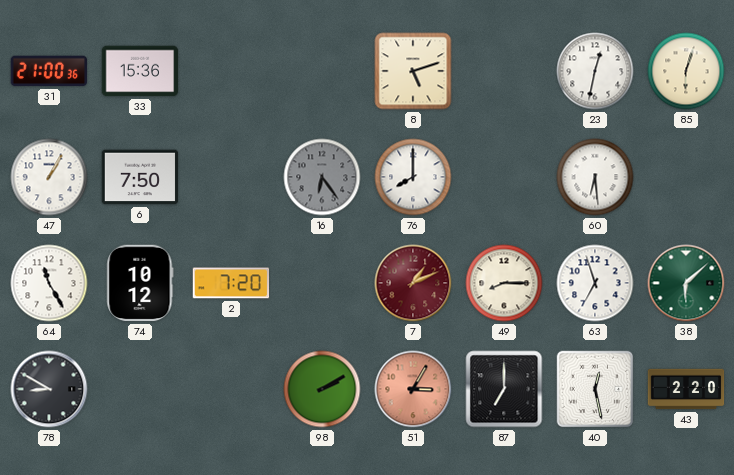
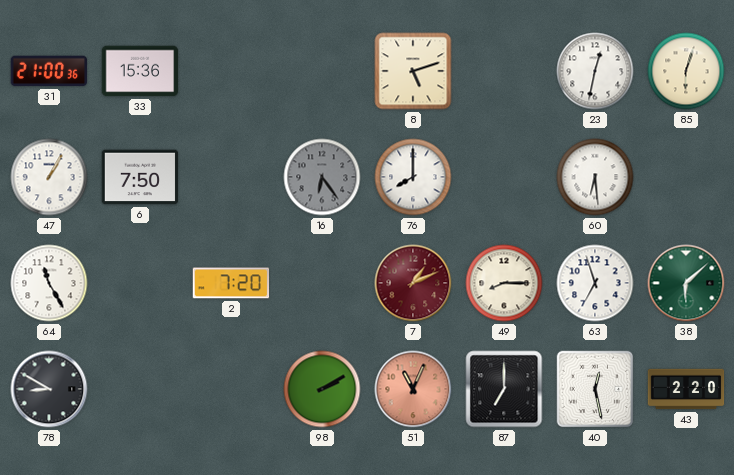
74: 10:12 -> none
51: 3:05 -> 11:04
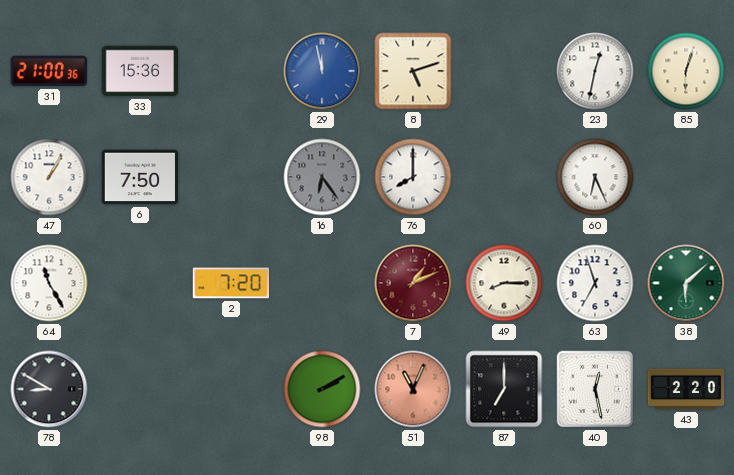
29: none -> 11:58
60: 6:29 -> 6:26
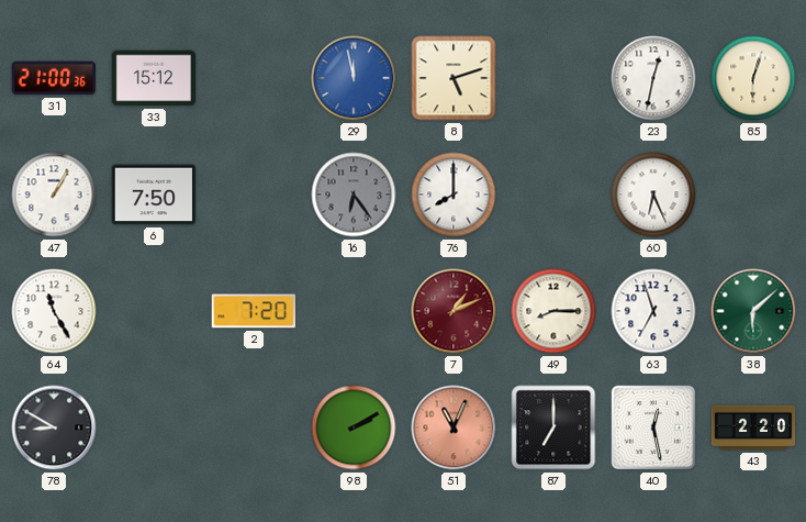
33: 15:36 -> 15:12
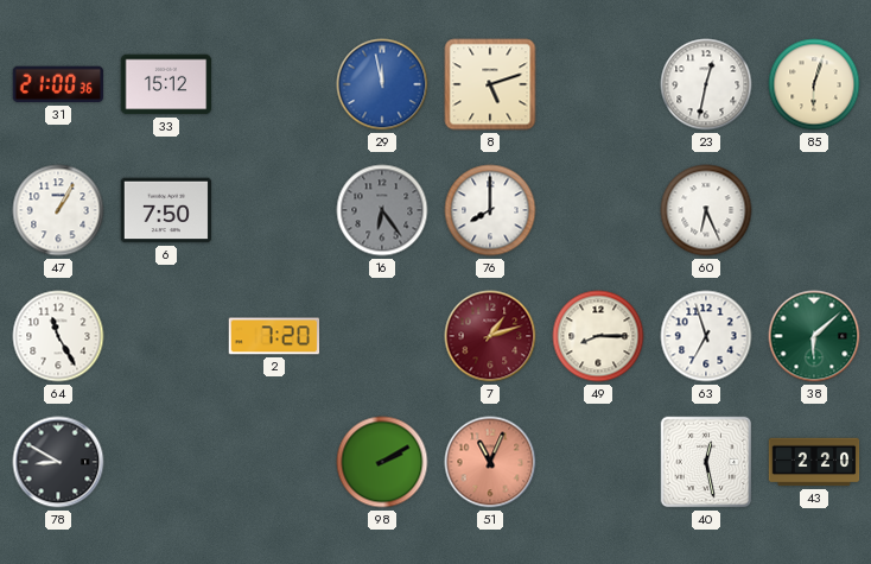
7: 1:11 -> 1:12
87: 7:00 -> none
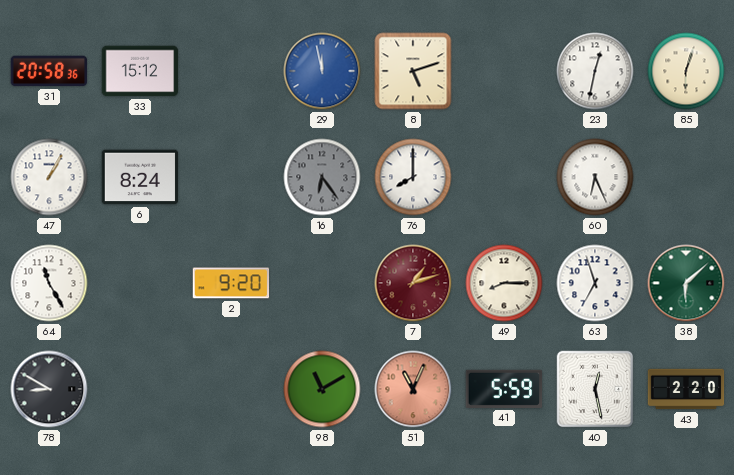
31: 21:00 -> 20:58
6: 7:50 -> 8:24
2: 7:20 -> 9:20
98: 2:10 -> 11:10
41: none -> 5:59
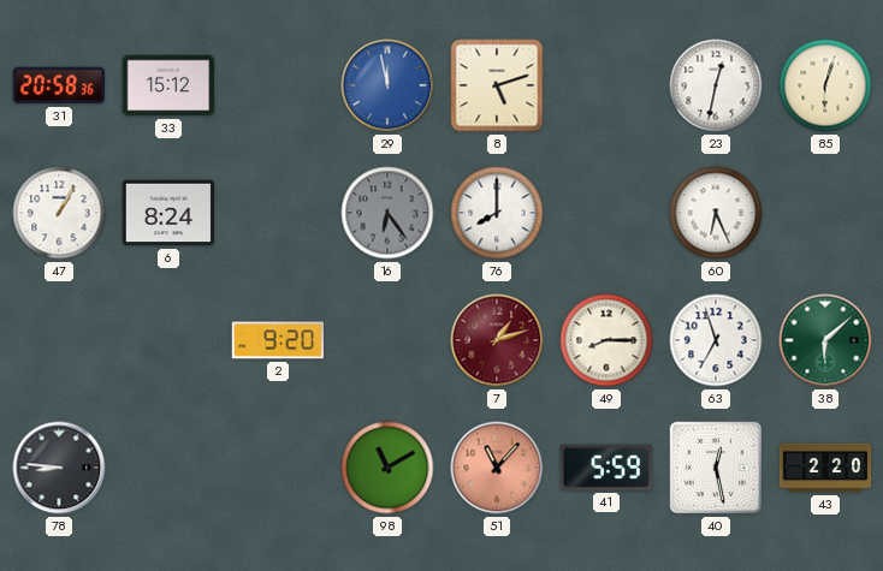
64: 11:25 -> none
78: 8:50 -> 8:46
51: 11:04 -> 11:07
